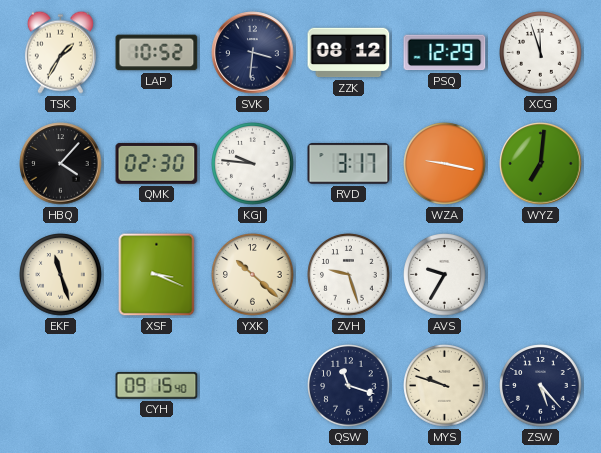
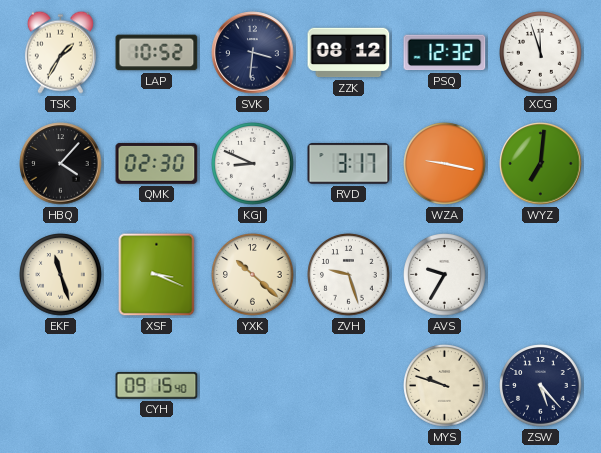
PSQ: 12:29 -> 12:32
KGJ: 9:46 -> 8:49
QSW: 11:18 -> none
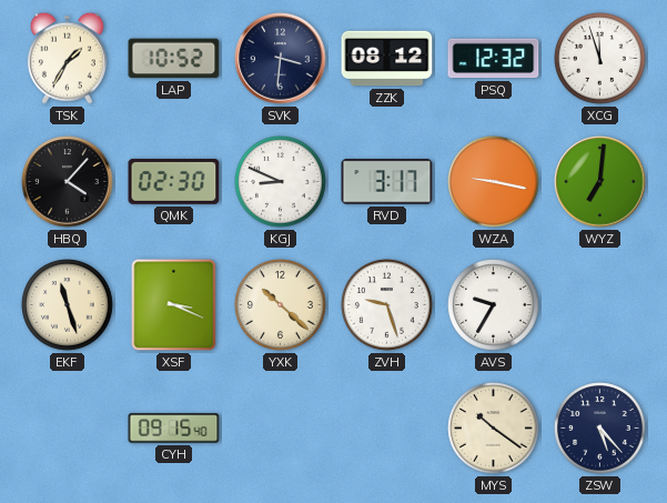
MYS: 9:48 -> 10:21
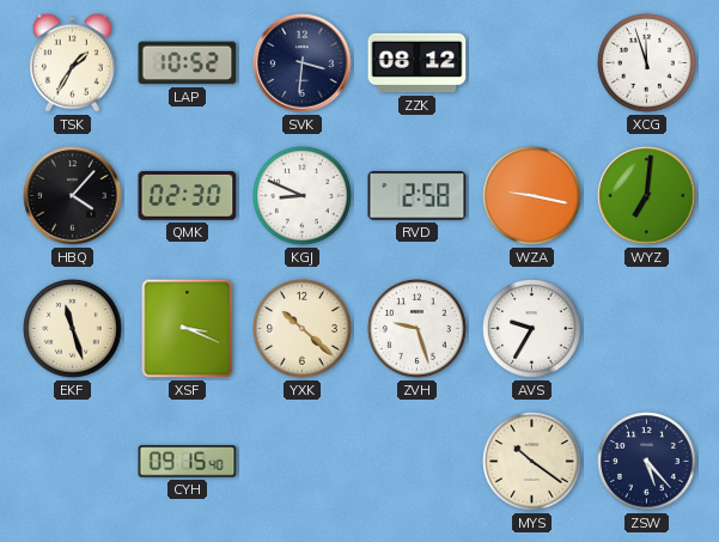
PSQ: 12:32 -> none
RVD: 3:17 -> 2:58
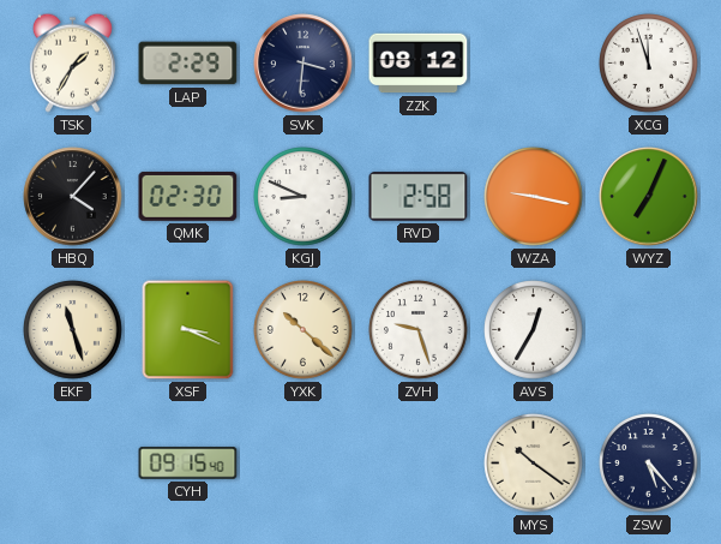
LAP: 10:52 -> 2:29
WYZ: 7:01 -> 7:04
AVS: 9:35 -> 12:35
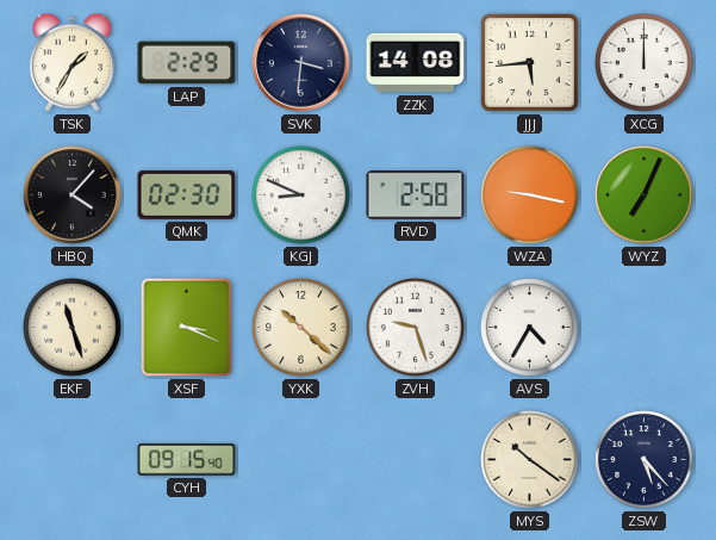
ZZK: 08:12 -> 14:08
JJJ: none -> 5:44
XCG: 11:57 -> 12:00
AVS: 12:35 -> 4:35
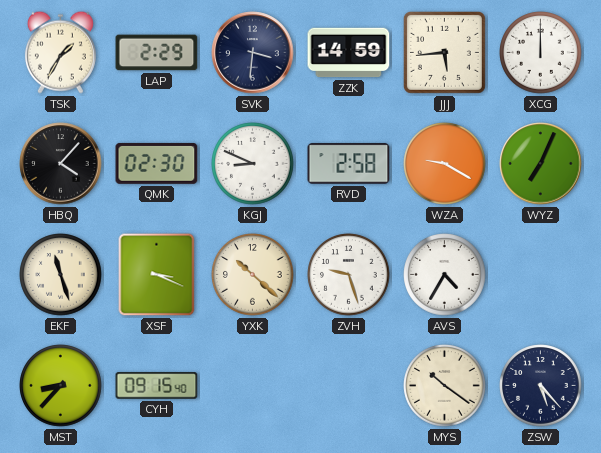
ZZK: 14:08 -> 14:59
WZA: 9:17 -> 9:20
MST: none -> 8:37
